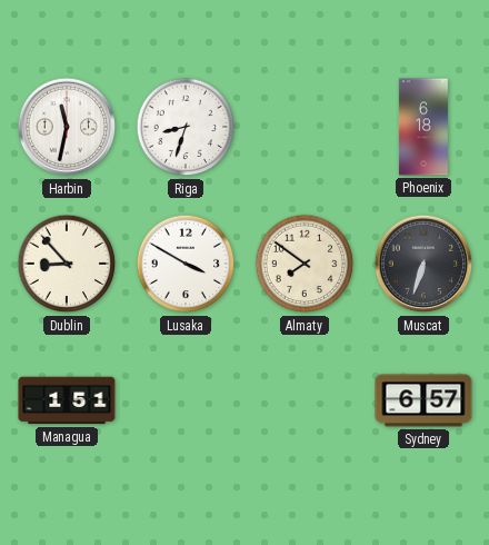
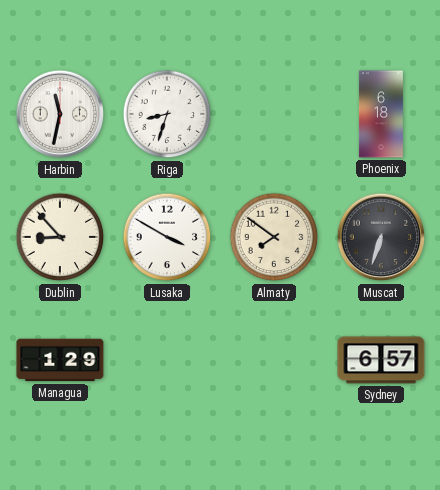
Managua: 1:51 -> 1:29
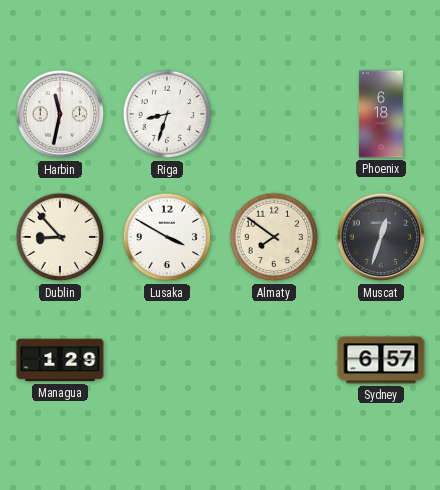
Muscat: 6:33 -> 12:33
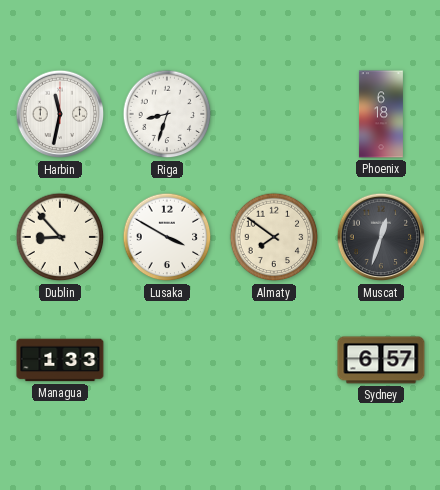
Managua: 1:29 -> 1:33
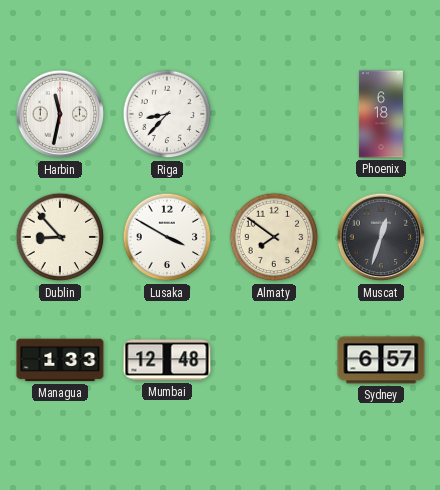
Riga: 8:33 -> 8:37
Mumbai: none -> 12:48
